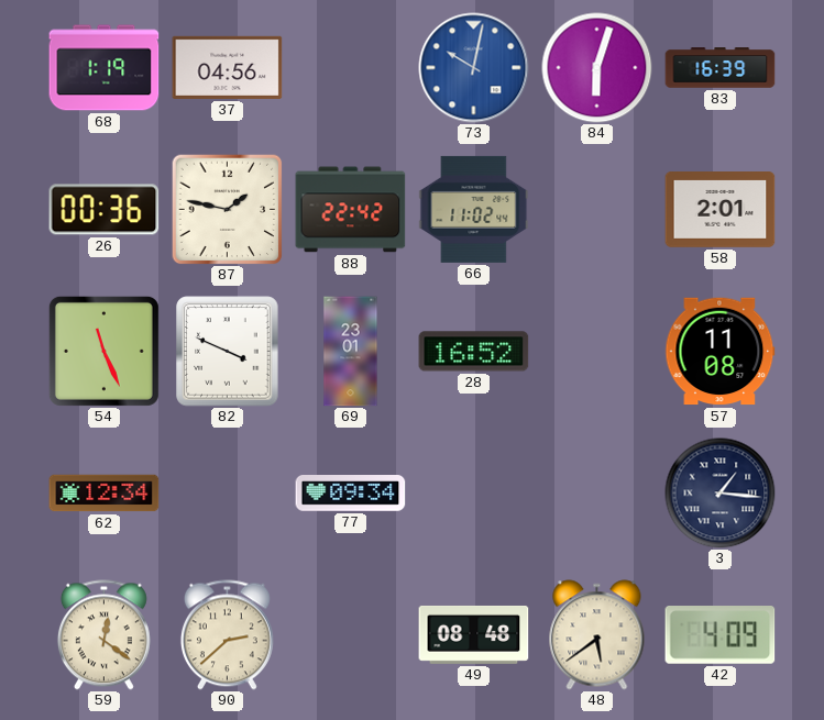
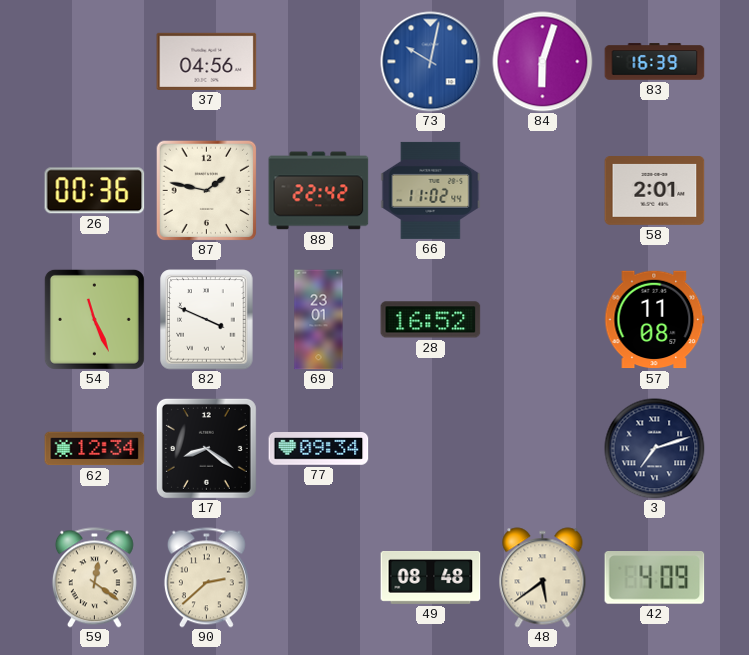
68: 1:19 -> none
17: none -> 8:21
3: 1:16 -> 7:12
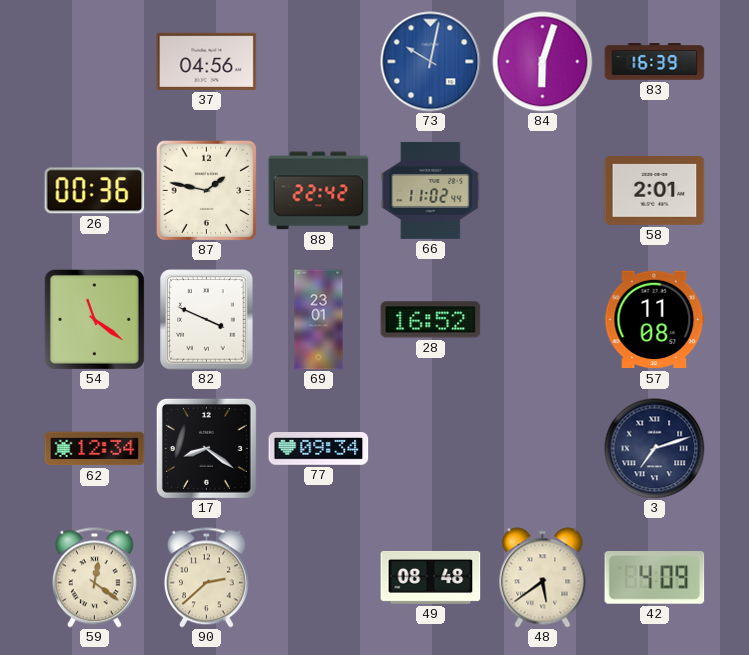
54: 11:26 -> 11:21
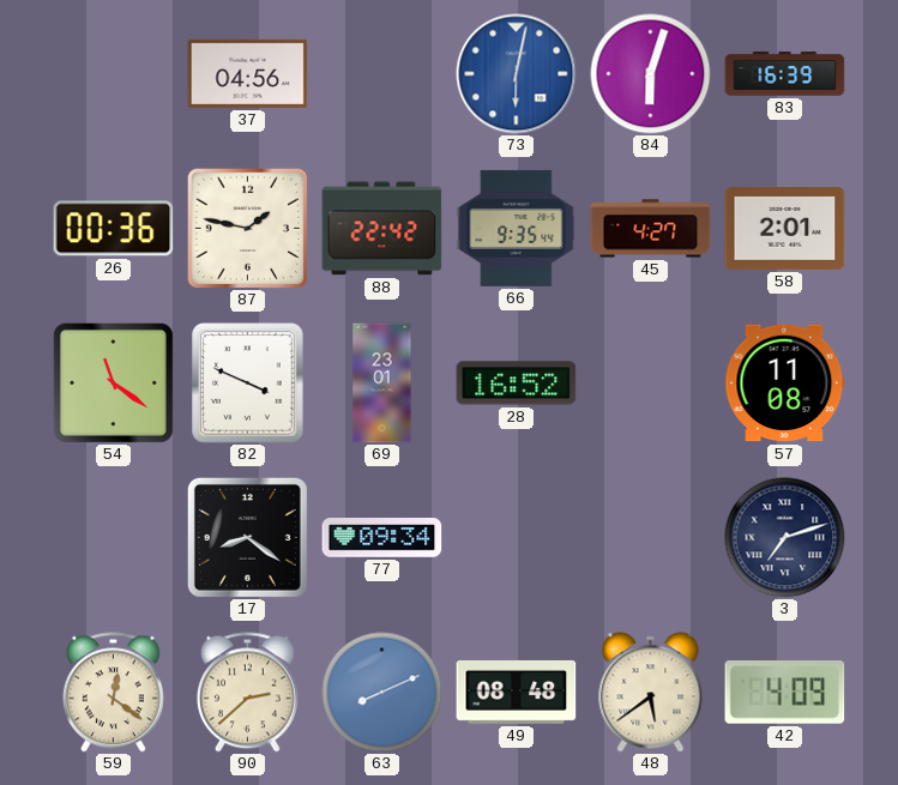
73: 10:02 -> 6:02
66: 11:02 -> 9:35
45: none -> 4:27
62: 12:34 -> none
63: none -> 8:11
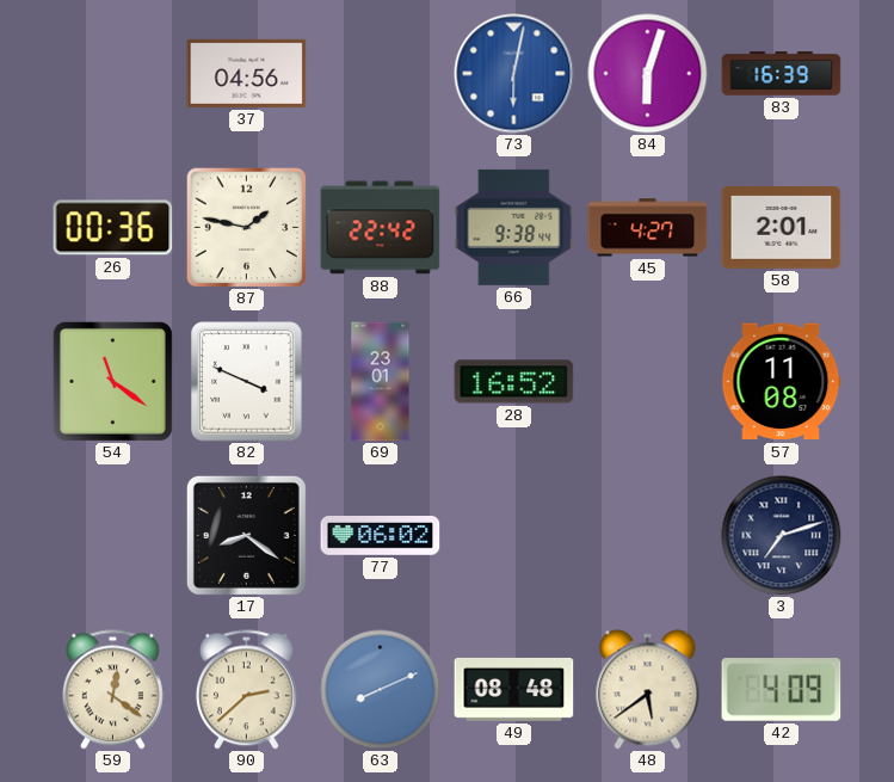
66: 9:35 -> 9:38
77: 09:34 -> 06:02
